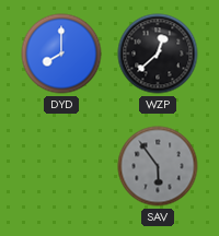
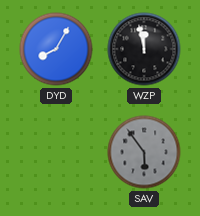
DYD: 8:00 -> 8:05
WZP: 12:38 -> 11:58
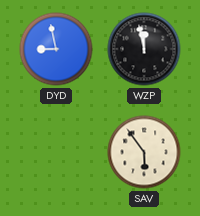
DYD: 8:05 -> 8:58
SAV dial: grey -> cream
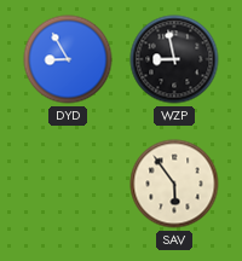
DYD: 8:58 -> 8:55
WZP: 11:58 -> 8:58
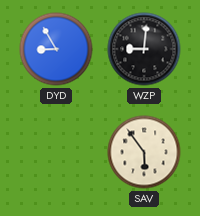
WZP: 8:58 -> 9:01
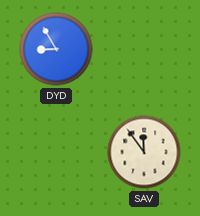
WZP: 9:01 -> none
SAV: 5:54 -> 11:54
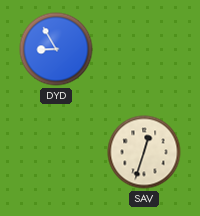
SAV: 11:54 -> 12:33
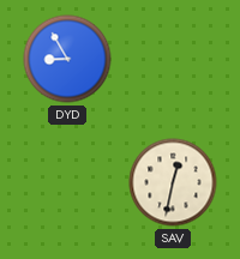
SAV: 12:33 -> 12:32
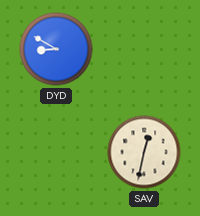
DYD: 8:55 -> 8:50
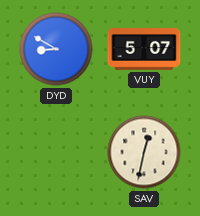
VUY: none -> 5:07
